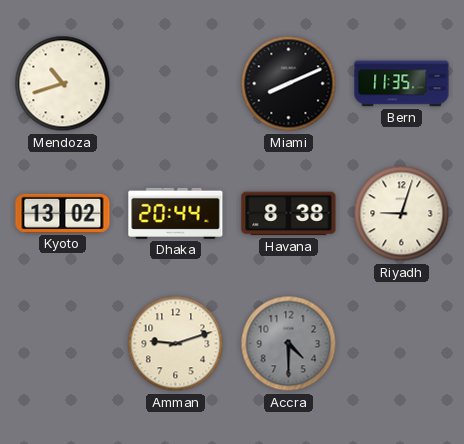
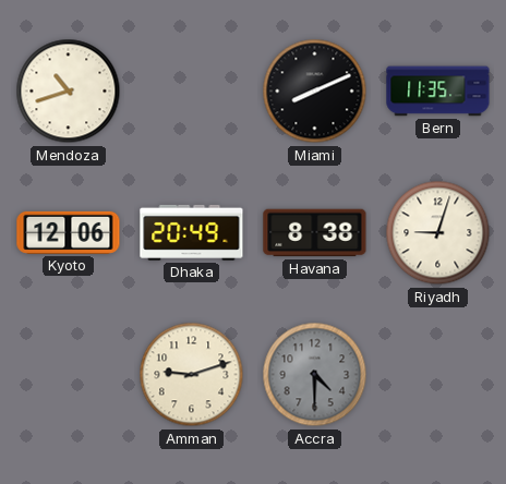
Kyoto: 13:02 -> 12:06
Dhaka: 20:44 -> 20:49
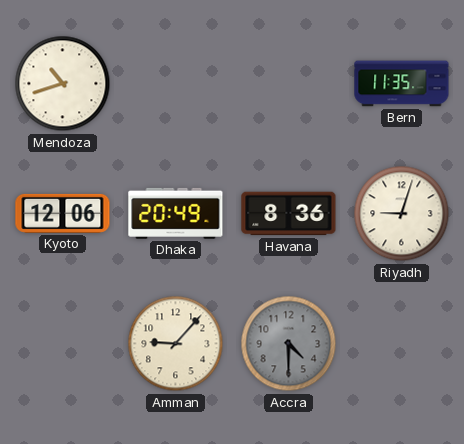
Miami: 8:11 -> none
Havana: 8:38 -> 8:36
Amman: 9:12 -> 9:07
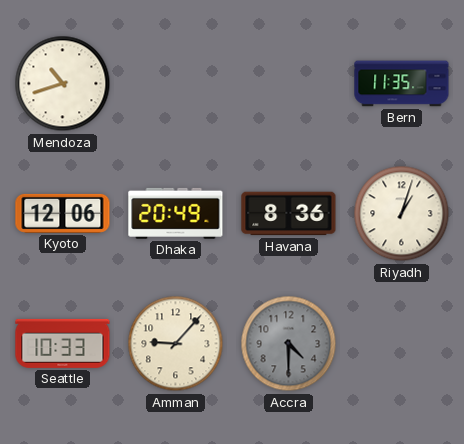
Riyadh: 9:03 -> 1:03
Seattle: none -> 10:33
